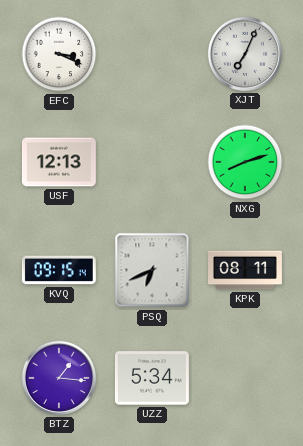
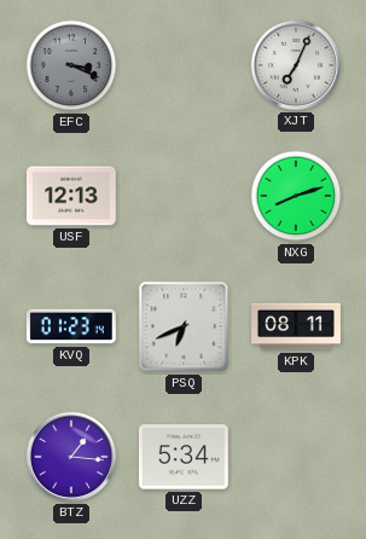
EFC dial: white -> grey
KVQ: 09:15 -> 01:23
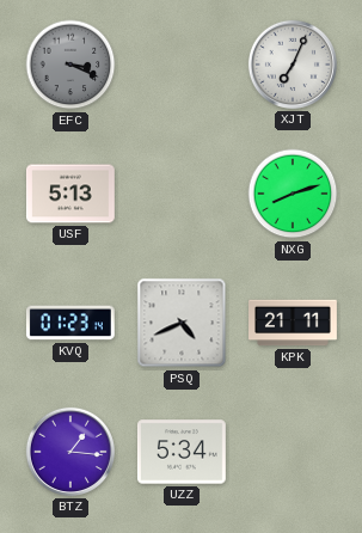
USF: 12:13 -> 5:13
PSQ: 6:41 -> 4:41
KPK: 08:11 -> 21:11
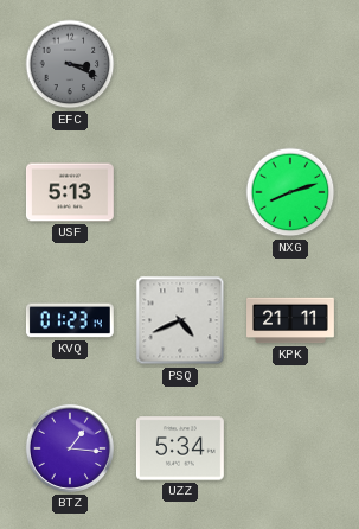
XJT: 7:04 -> none
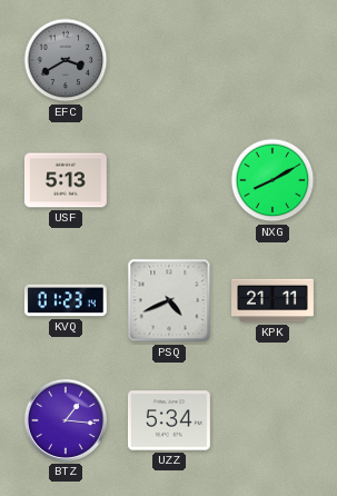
EFC: 3:19 -> 3:40
NXG: 8:12 -> 8:10
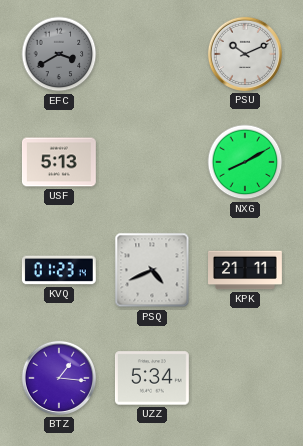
PSU: none -> 10:11
